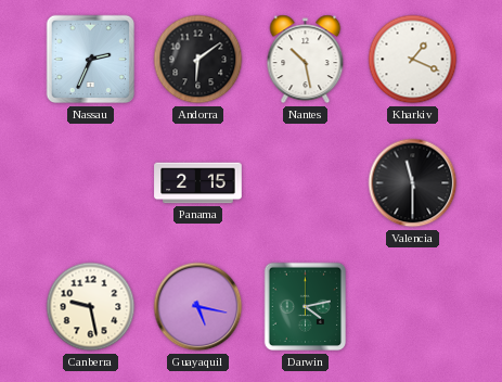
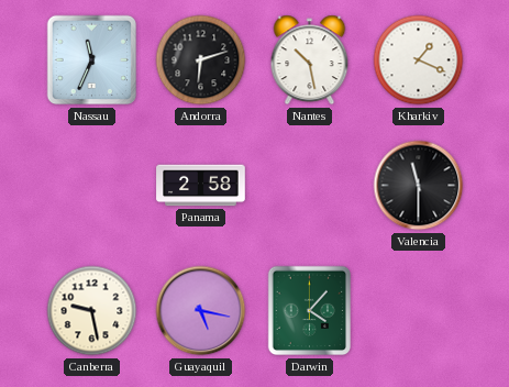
Nassau: 2:34 -> 11:34
Andorra: 6:09 -> 6:12
Panama: 2:15 -> 2:58
Darwin: 4:13 -> 4:07
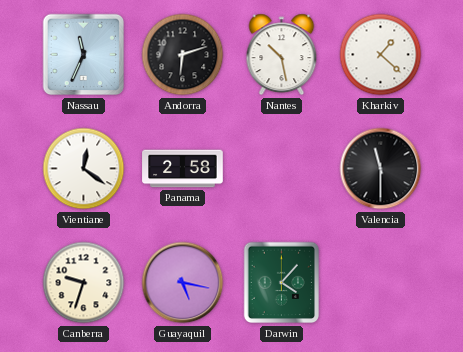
Kharkiv: 1:19 -> 1:22
Vientiane: none -> 12:21
Canberra: 9:28 -> 9:33
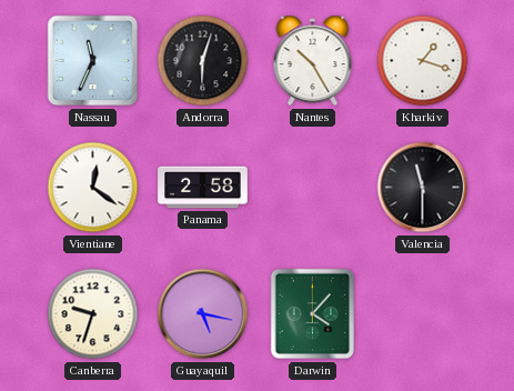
Andorra: 6:12 -> 6:03
Nantes: 10:28 -> 10:25
Kharkiv: 1:22 -> 1:18
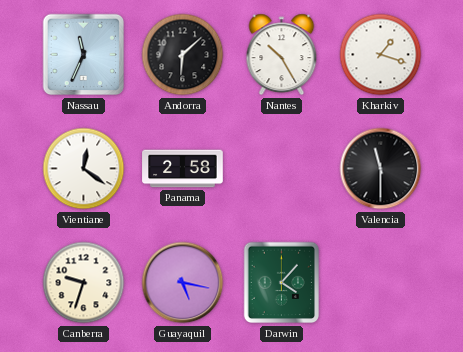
Andorra: 6:03 -> 6:08
